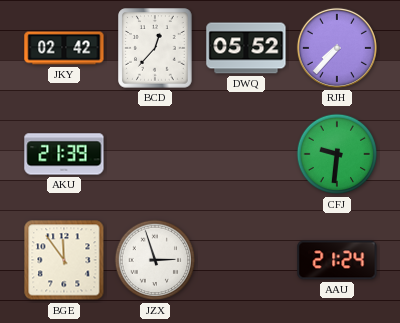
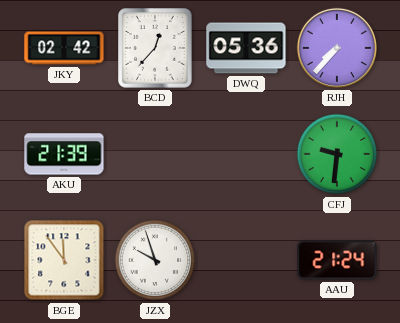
DWQ: 05:52 -> 05:36
JZX: 2:57 -> 9:57
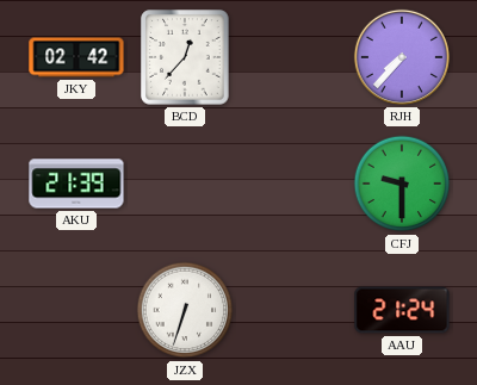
DWQ: 05:36 -> none
CFJ: 9:31 -> 9:30
BGE: 11:54 -> none
JZX: 9:57 -> 6:33
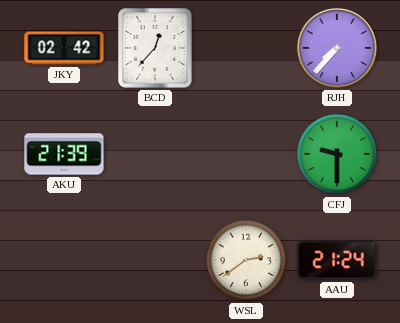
JZX: 6:33 -> none
WSL: none -> 2:39
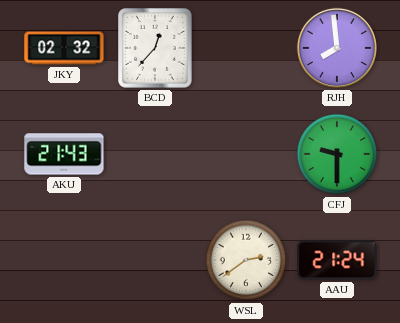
JKY: 02:42 -> 02:32
RJH: 7:37 -> 7:59
AKU: 21:39 -> 21:43
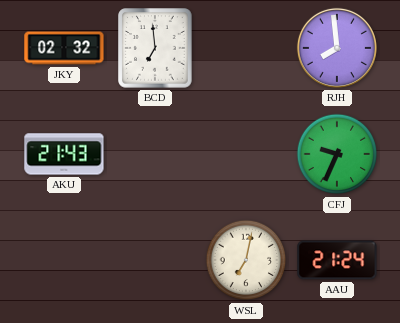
BCD: 12:37 -> 6:59
CFJ: 9:30 -> 9:34
WSL: 2:39 -> 7:02
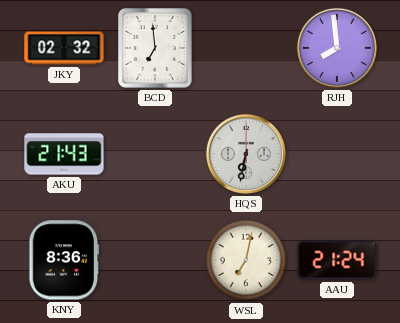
HQS: none -> 6:32
CFJ: 9:34 -> none
KNY: none -> 8:36
